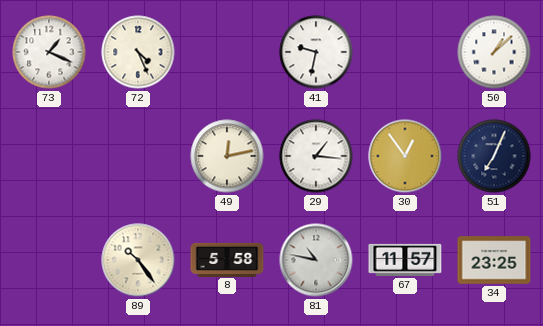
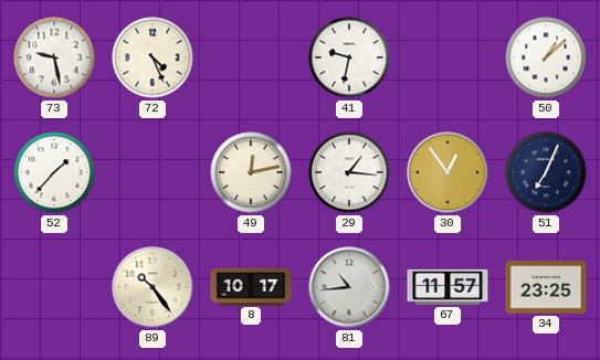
73: 1:19 -> 9:28
52: none -> 1:37
8: 5:58 -> 10:17
81: 10:47 -> 10:44
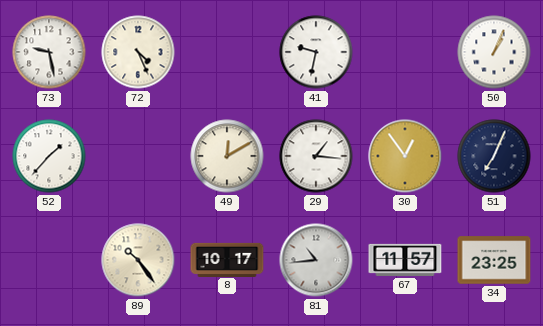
50: 1:08 -> 1:04
49: 12:13 -> 12:10
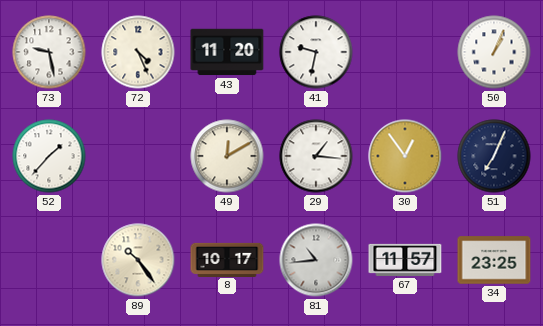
43: none -> 11:20
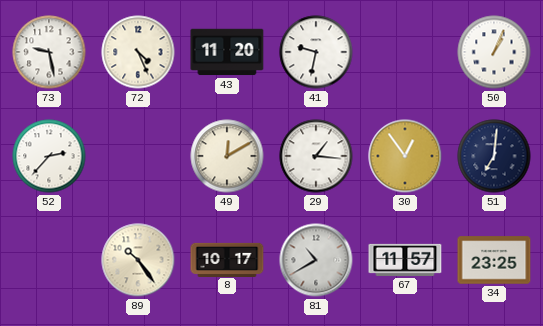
52: 1:37 -> 2:37
51: 7:04 -> 7:01
81: 10:44 -> 10:40
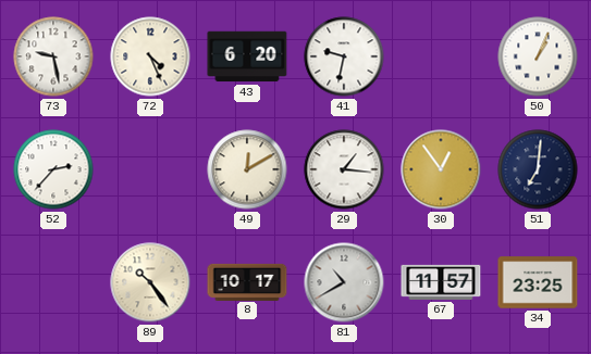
43: 11:20 -> 6:20
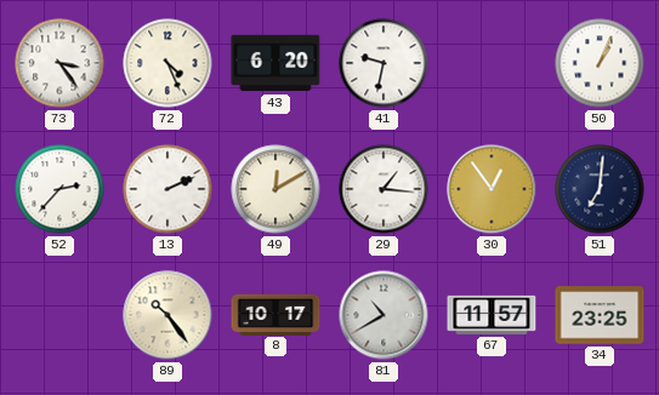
73: 9:28 -> 3:24
13: none -> 2:11
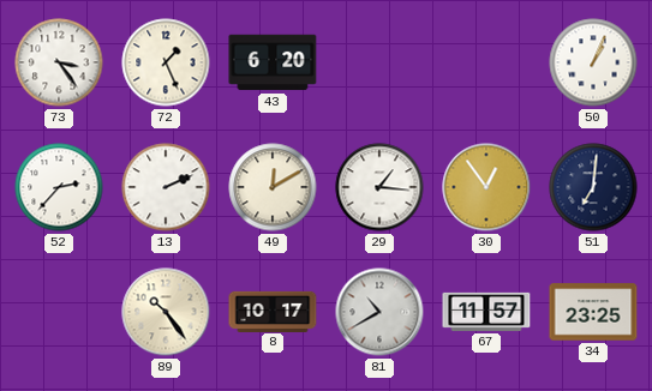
72: 4:26 -> 1:26
41: 9:32 -> none
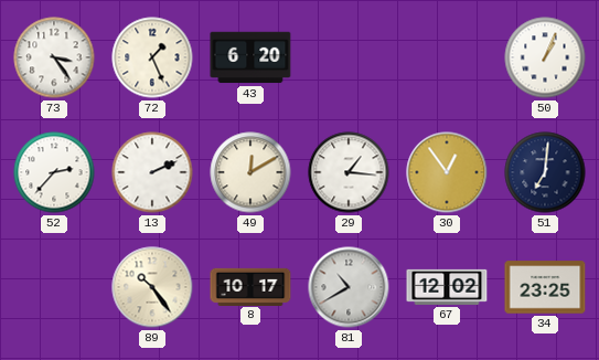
67: 11:57 -> 12:02
